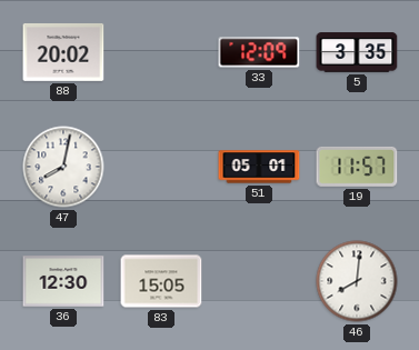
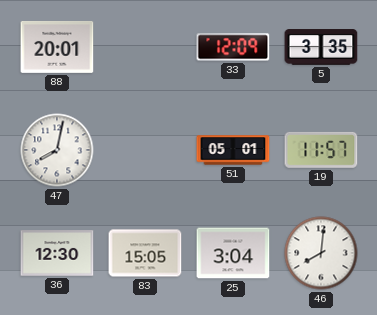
88: 20:02 -> 20:01
25: none -> 3:04
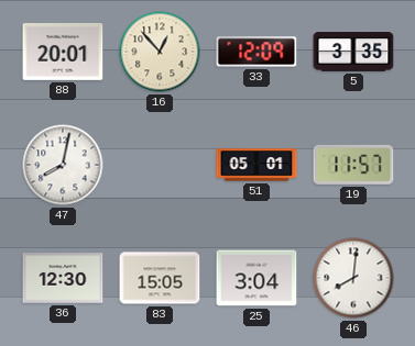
16: none -> 12:53
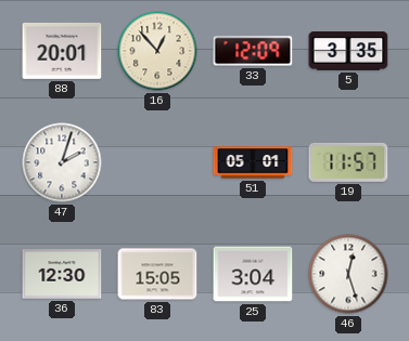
47: 8:02 -> 2:03
46: 8:01 -> 12:27
